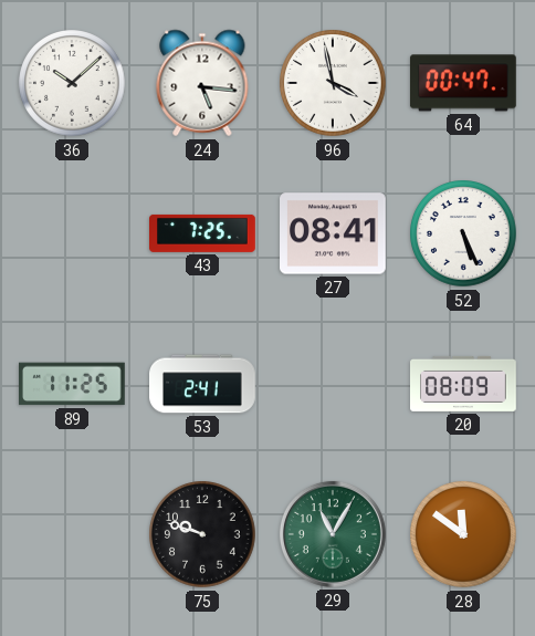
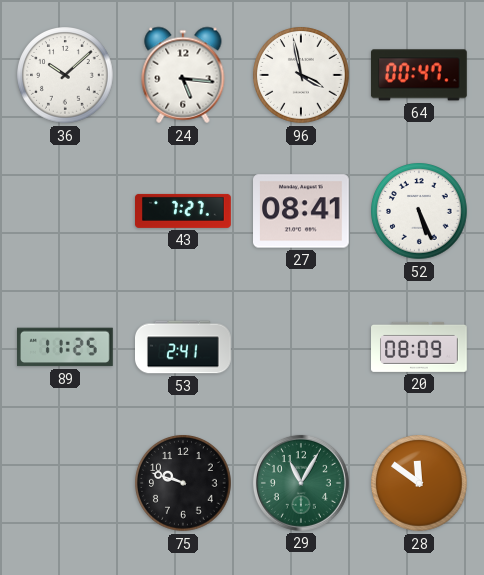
43: 7:25 -> 7:27
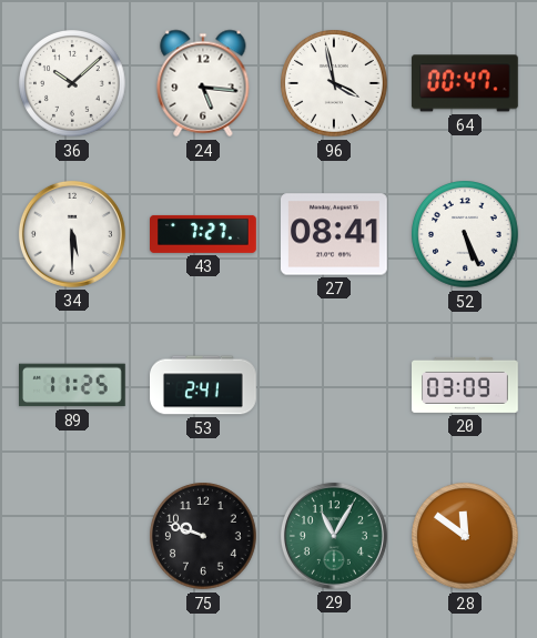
34: none -> 5:30
20: 08:09 -> 03:09
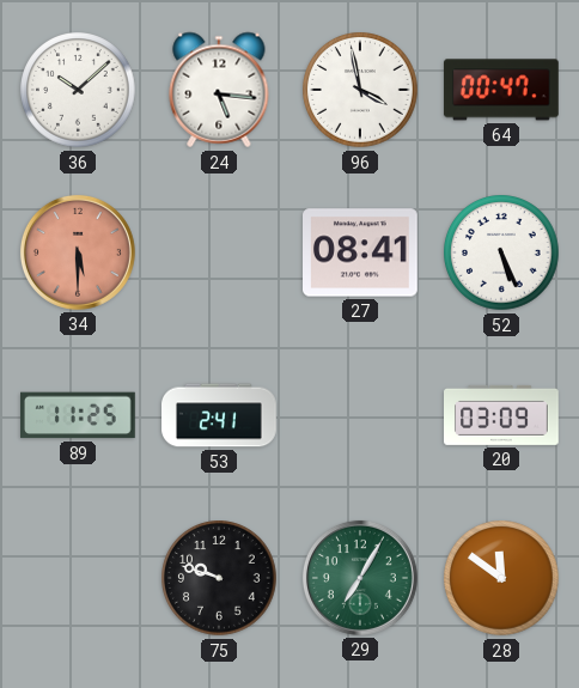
34 dial: white -> salmon
43: 7:27 -> none
29: 11:05 -> 7:05
